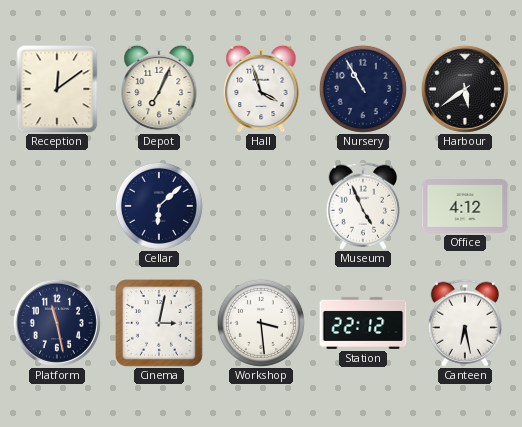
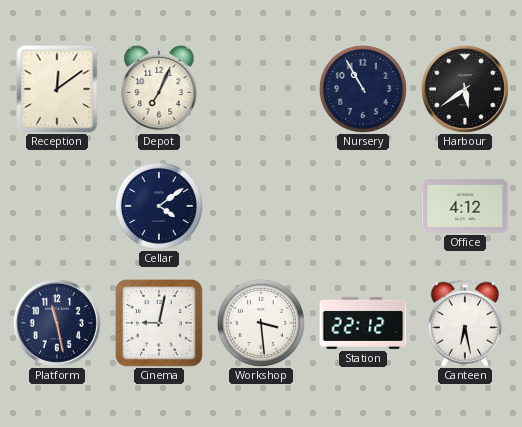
Hall: 3:57 -> none
Cellar: 6:08 -> 4:09
Museum: 4:56 -> none
Cinema: 3:02 -> 9:02
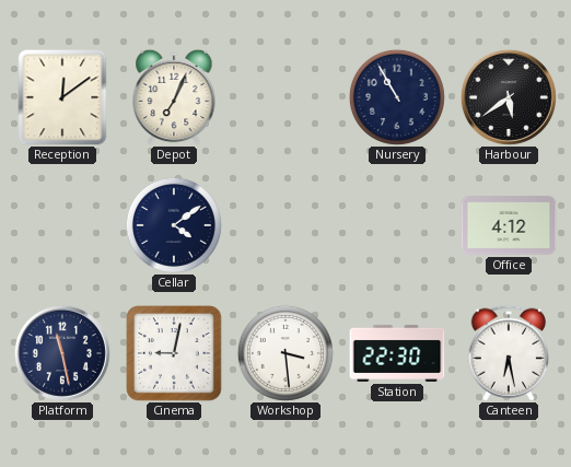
Station: 22:12 -> 22:30
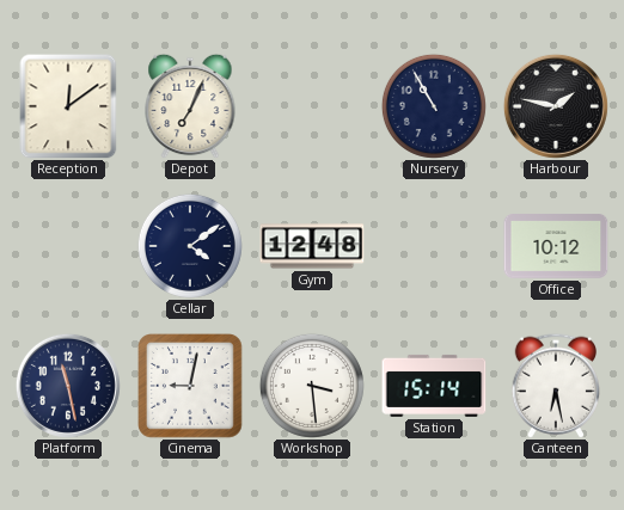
Harbour: 5:39 -> 1:47
Gym: none -> 12:48
Office: 4:12 -> 10:12
Station: 22:30 -> 15:14
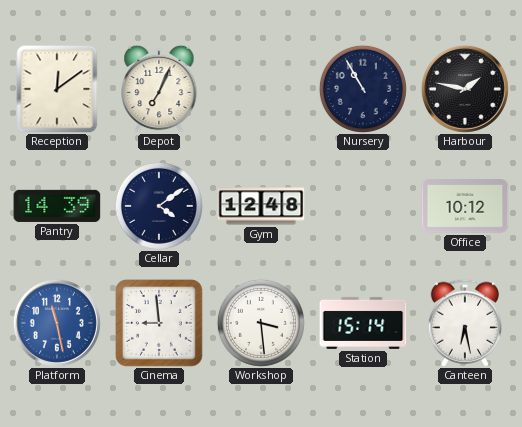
Pantry: none -> 14:39
Platform dial: navy -> blue
Cinema: 9:02 -> 8:59
